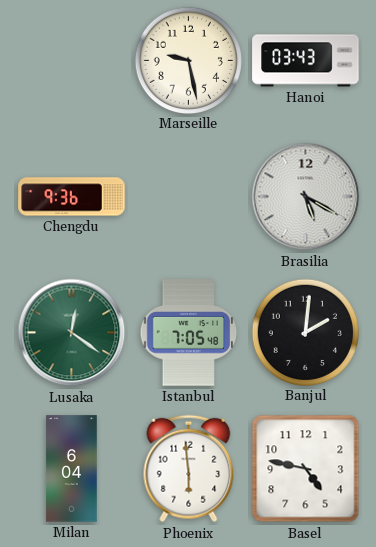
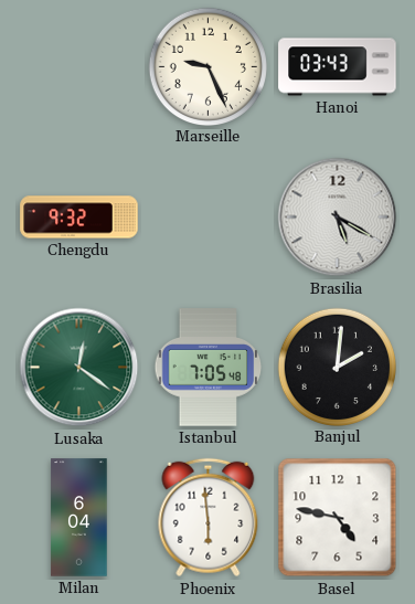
Marseille: 9:28 -> 9:26
Chengdu: 9:36 -> 9:32
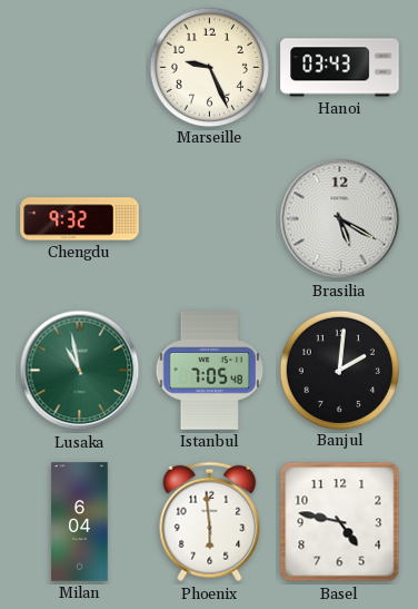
Lusaka: 12:21 -> 10:58
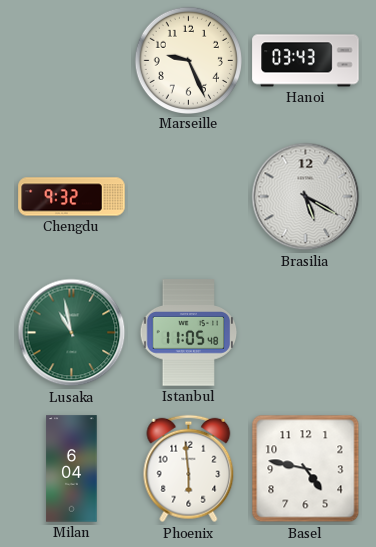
Istanbul: 7:05 -> 11:05
Banjul: 2:01 -> none
